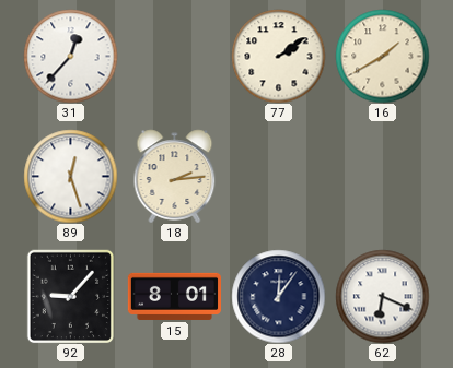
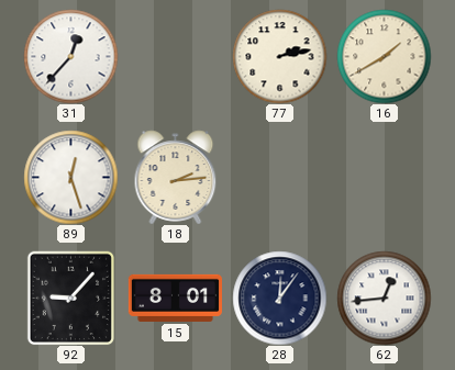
77: 2:09 -> 2:13
62: 6:19 -> 12:44
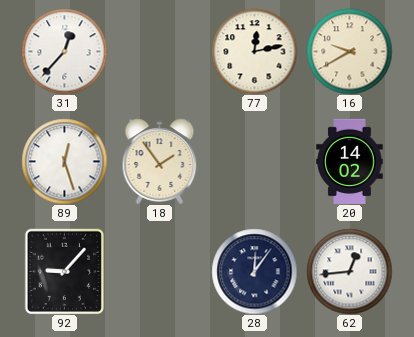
77: 2:13 -> 12:13
16: 1:40 -> 9:40
18: 2:14 -> 1:54
20: none -> 14:02
15: 8:01 -> none
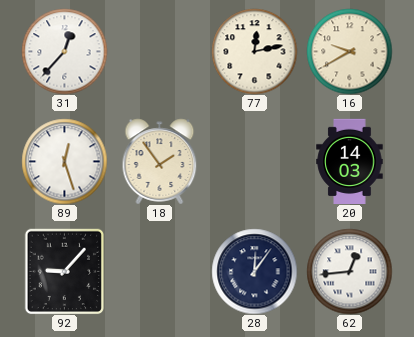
20: 14:02 -> 14:03
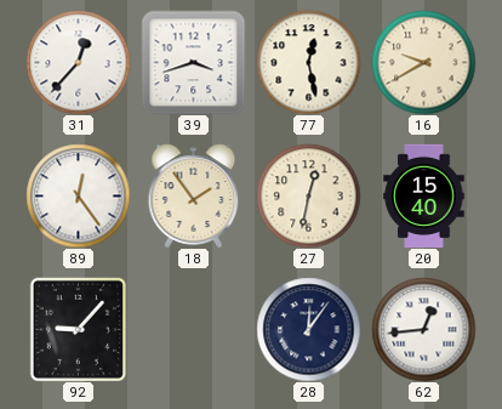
39: none -> 3:42
77: 12:13 -> 12:28
89: 12:27 -> 12:24
27: none -> 12:32
20: 14:03 -> 15:40
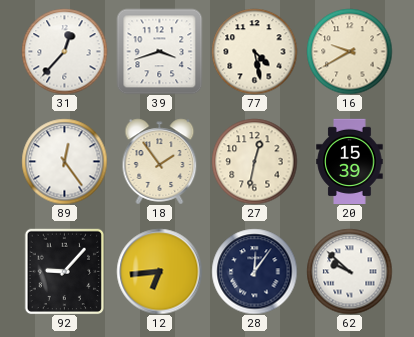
77: 12:28 -> 4:28
20: 15:40 -> 15:39
12: none -> 6:44
62: 12:44 -> 9:52
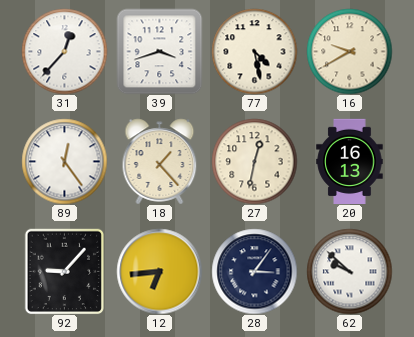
18: 1:54 -> 1:23
20: 15:39 -> 16:13
28: 12:06 -> 3:06
